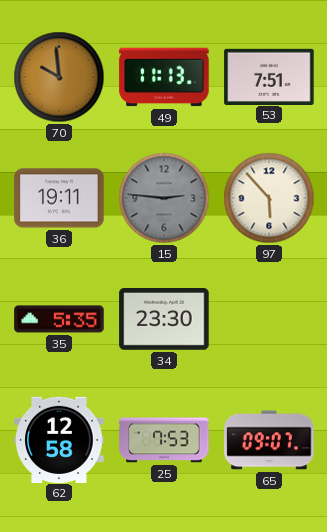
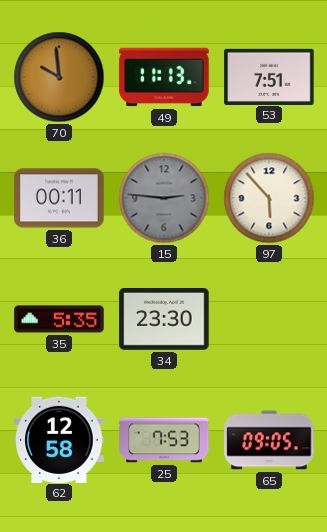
36: 19:11 -> 00:11
65: 09:07 -> 09:05
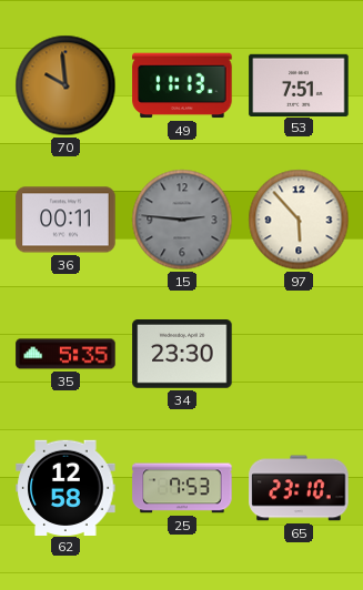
65: 09:05 -> 23:10
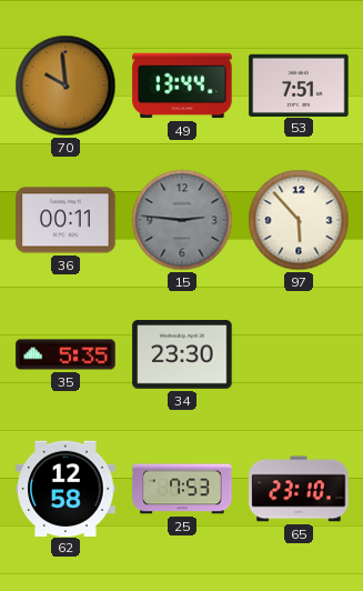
49: 11:13 -> 13:44
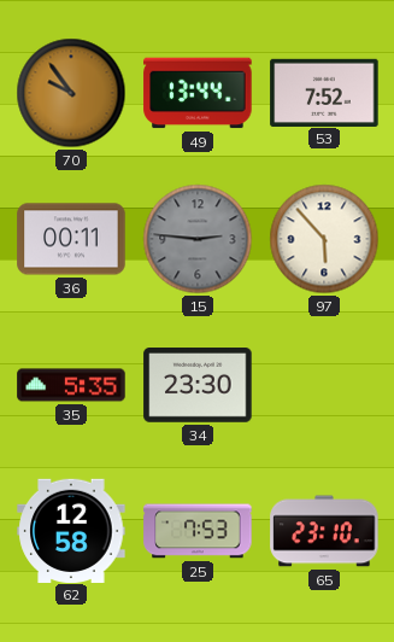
70: 9:59 -> 9:54
53: 7:51 -> 7:52
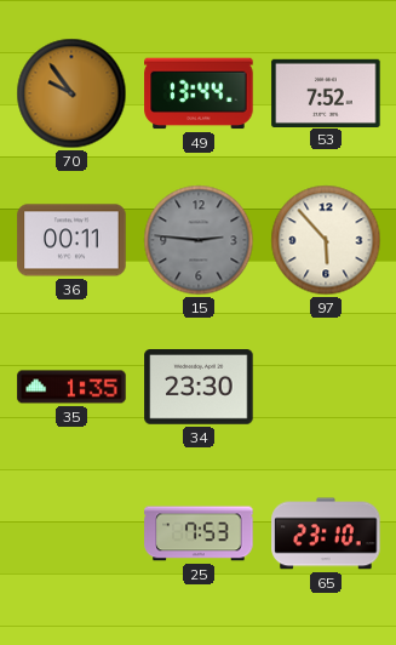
35: 5:35 -> 1:35
62: 12:58 -> none
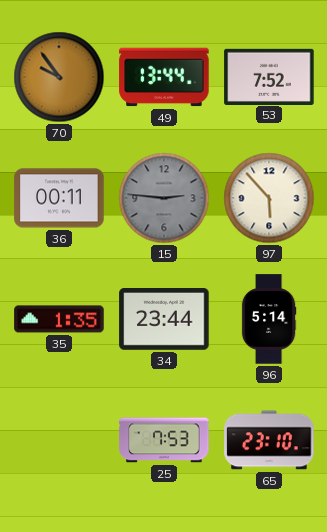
34: 23:30 -> 23:44
96: none -> 5:14
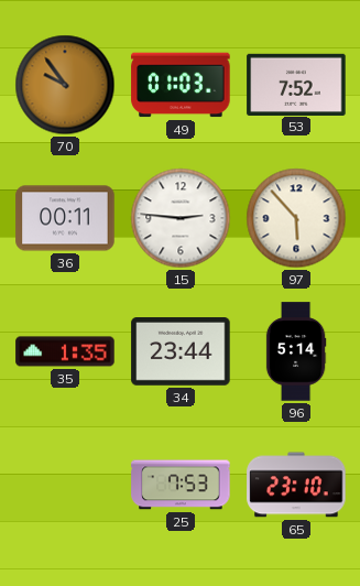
49: 13:44 -> 01:03
15 dial: grey -> white
